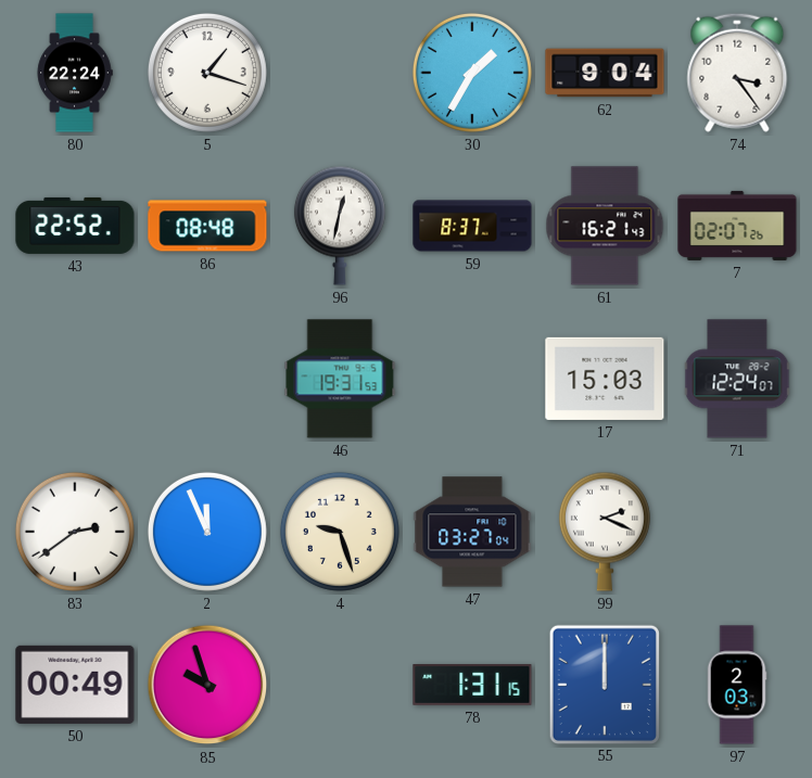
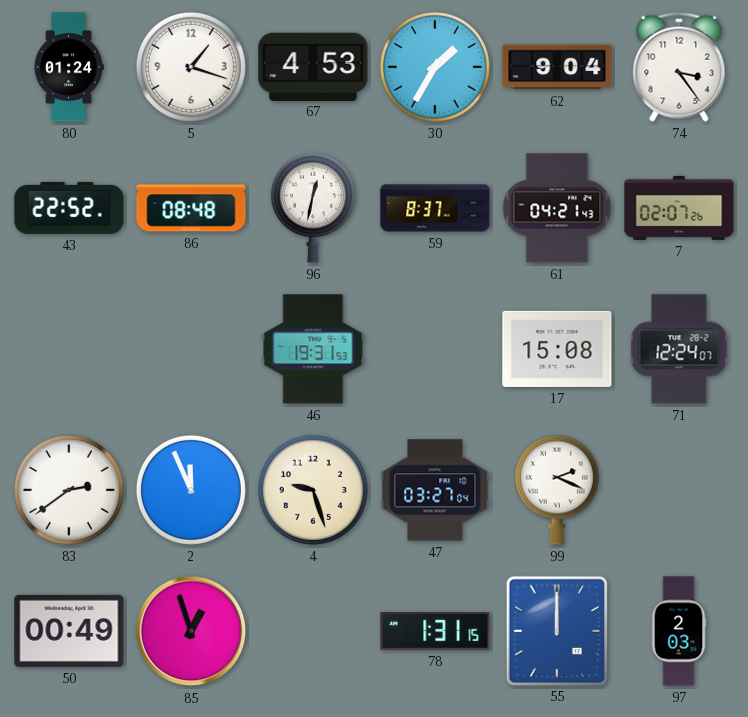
80: 22:24 -> 01:24
67: none -> 4:53
61: 16:21 -> 04:21
17: 15:03 -> 15:08
85: 9:57 -> 12:57
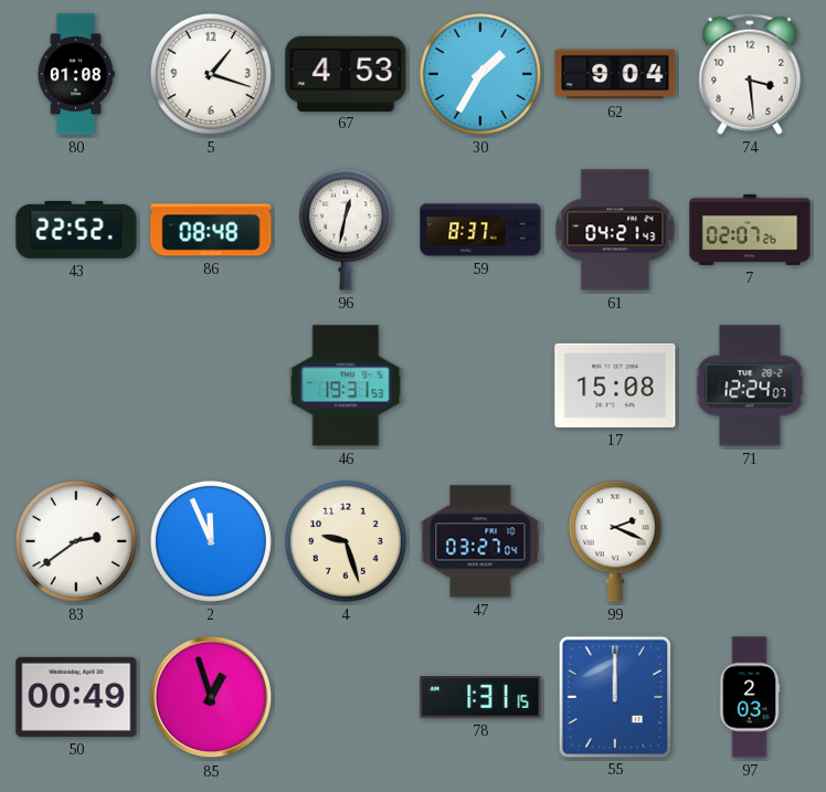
80: 01:24 -> 01:08
74: 3:24 -> 3:29
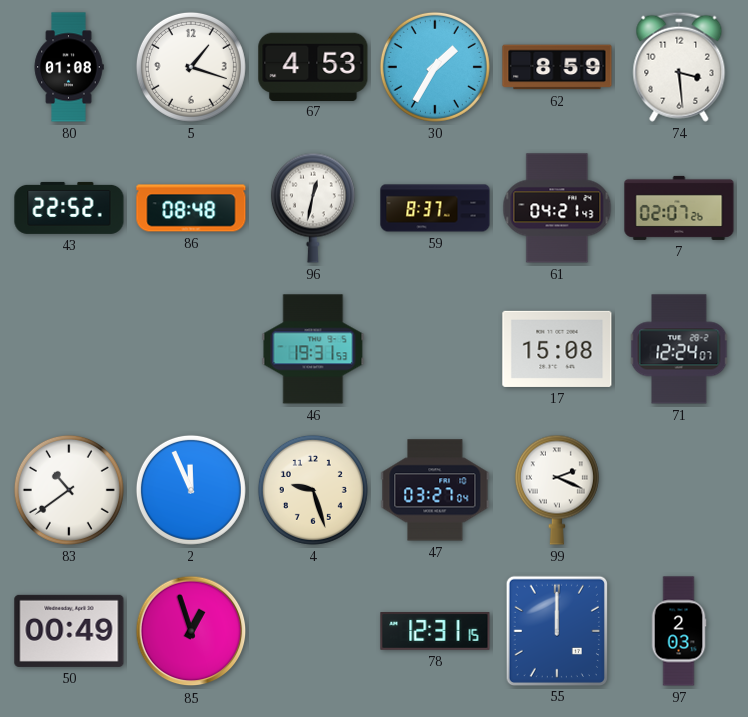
62: 9:04 -> 8:59
83: 2:39 -> 10:39
78: 1:31 -> 12:31
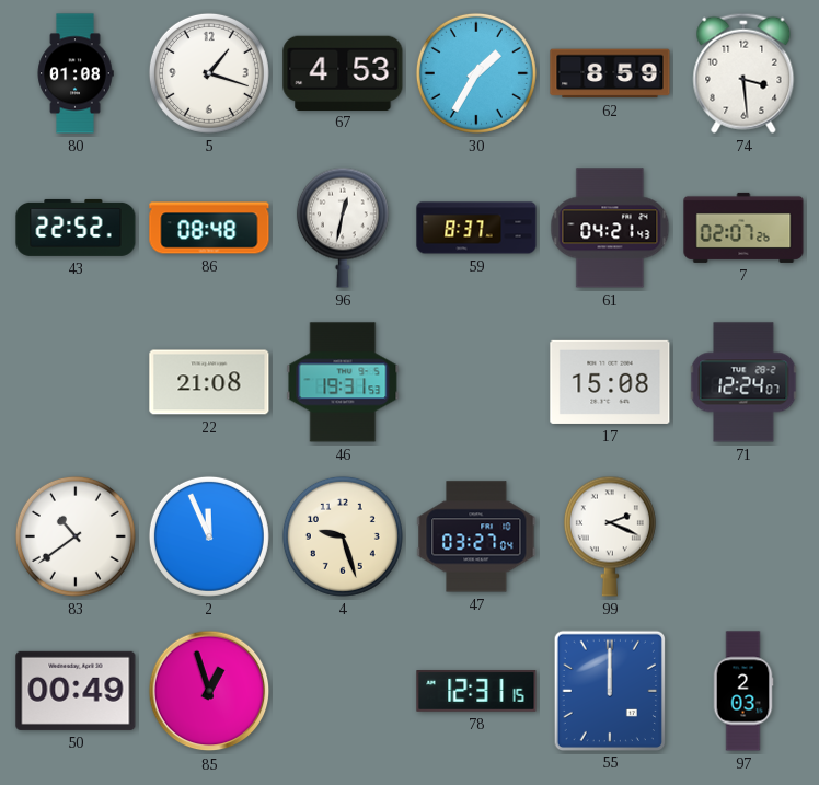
22: none -> 21:08
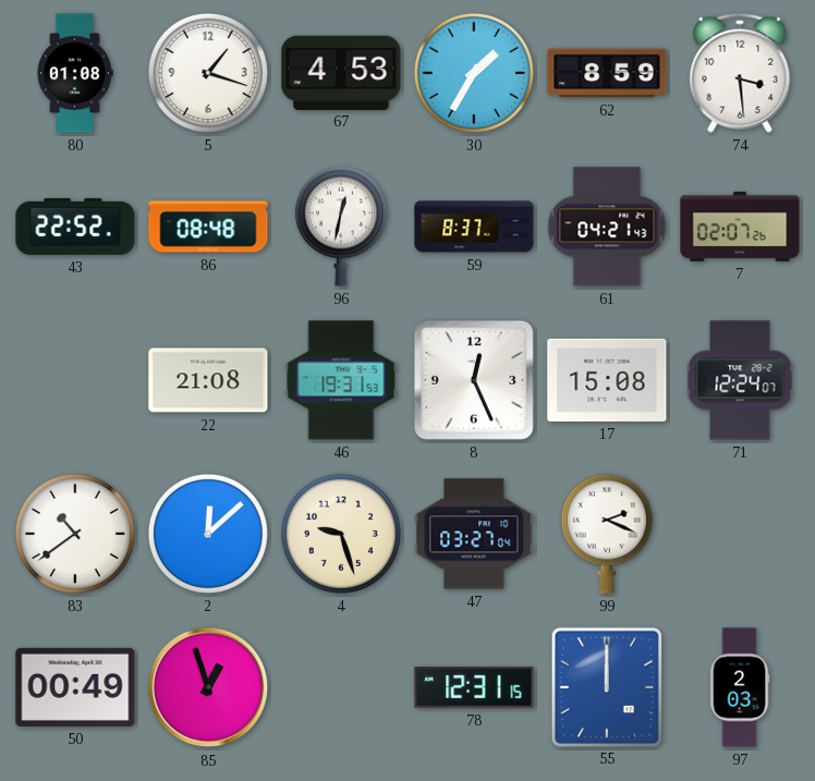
8: none -> 12:26
2: 11:56 -> 12:08
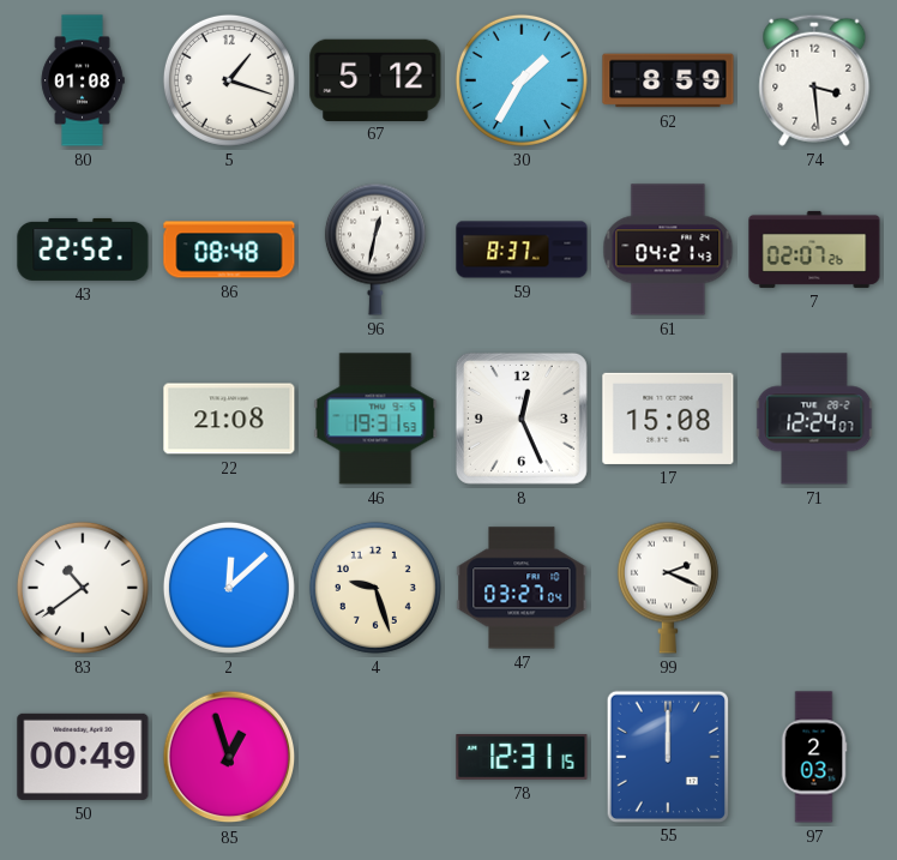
67: 4:53 -> 5:12
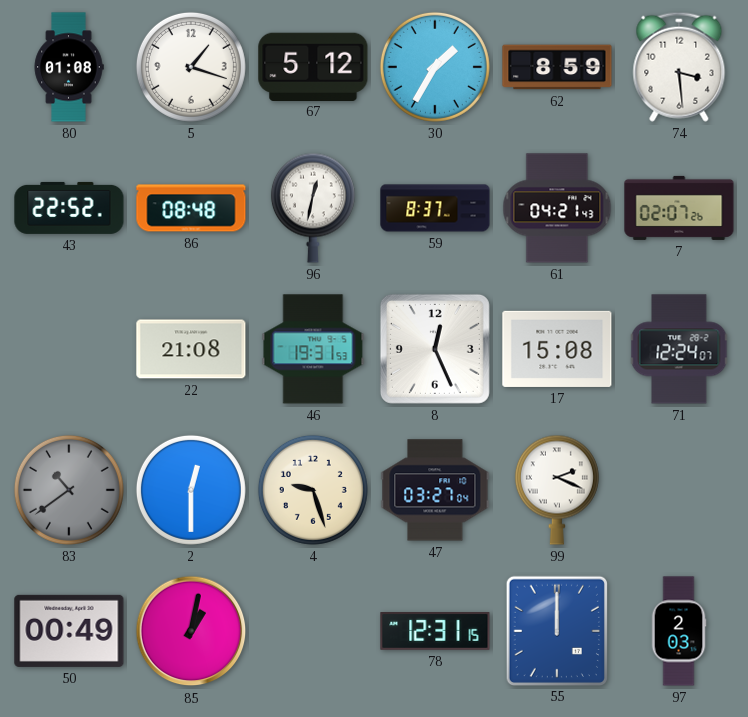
83 dial: white -> grey
2: 12:08 -> 12:30
85: 12:57 -> 1:02
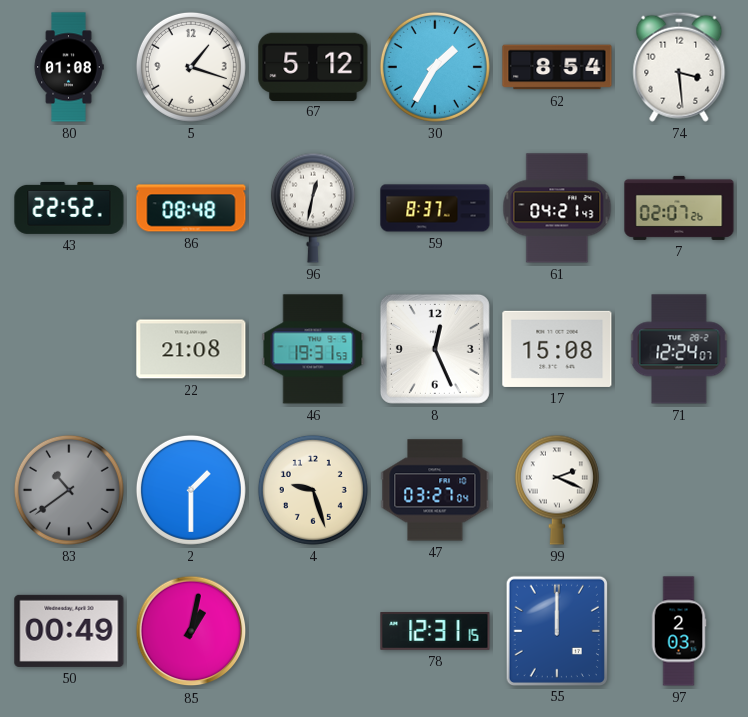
62: 8:59 -> 8:54
2: 12:30 -> 1:30
